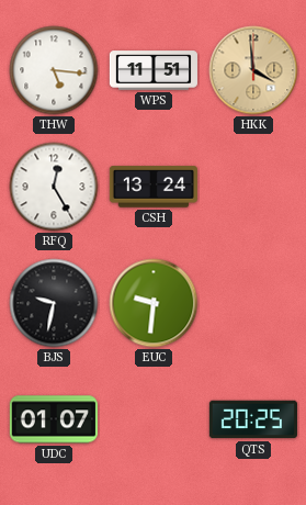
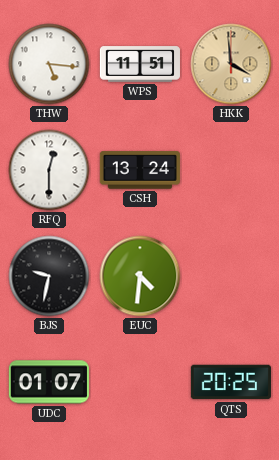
RFQ: 12:25 -> 12:30
EUC: 9:31 -> 4:31
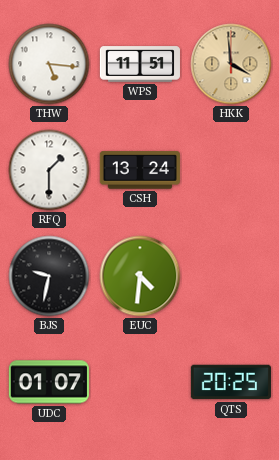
RFQ: 12:30 -> 1:30
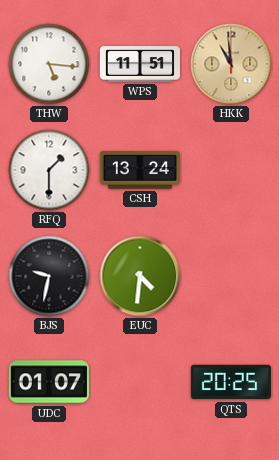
HKK: 3:59 -> 10:59
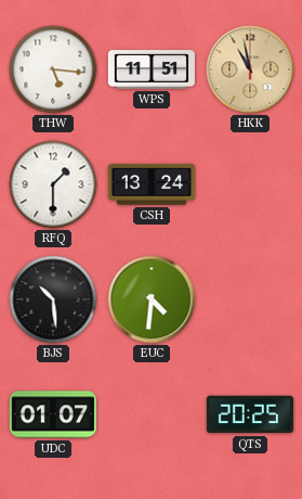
HKK: 10:59 -> 10:58
BJS: 9:32 -> 10:29
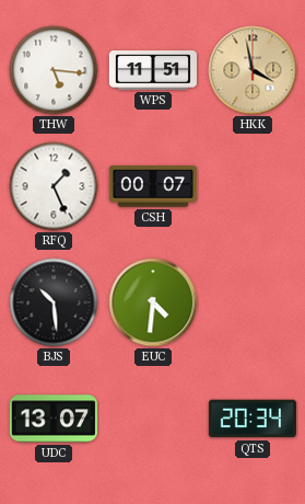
HKK: 10:58 -> 3:58
RFQ: 1:30 -> 1:26
CSH: 13:24 -> 00:07
UDC: 01:07 -> 13:07
QTS: 20:25 -> 20:34
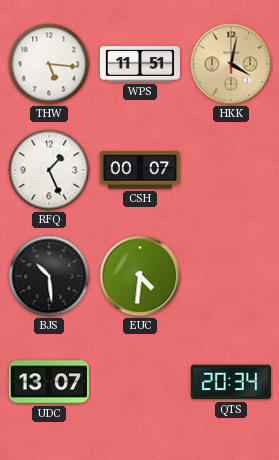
HKK: 3:58 -> 4:02
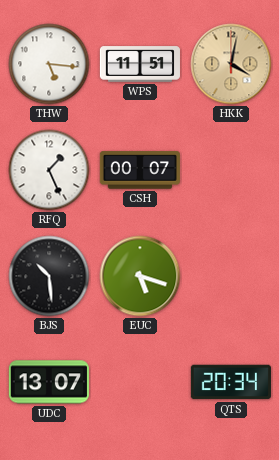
EUC: 4:31 -> 5:18
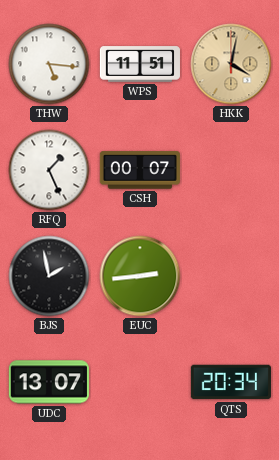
BJS: 10:29 -> 1:58
EUC: 5:18 -> 2:44
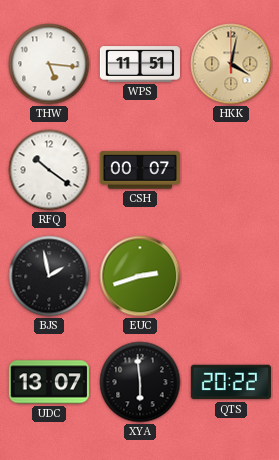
RFQ: 1:26 -> 10:21
EUC: 2:44 -> 2:42
XYA: none -> 5:59
QTS: 20:34 -> 20:22
